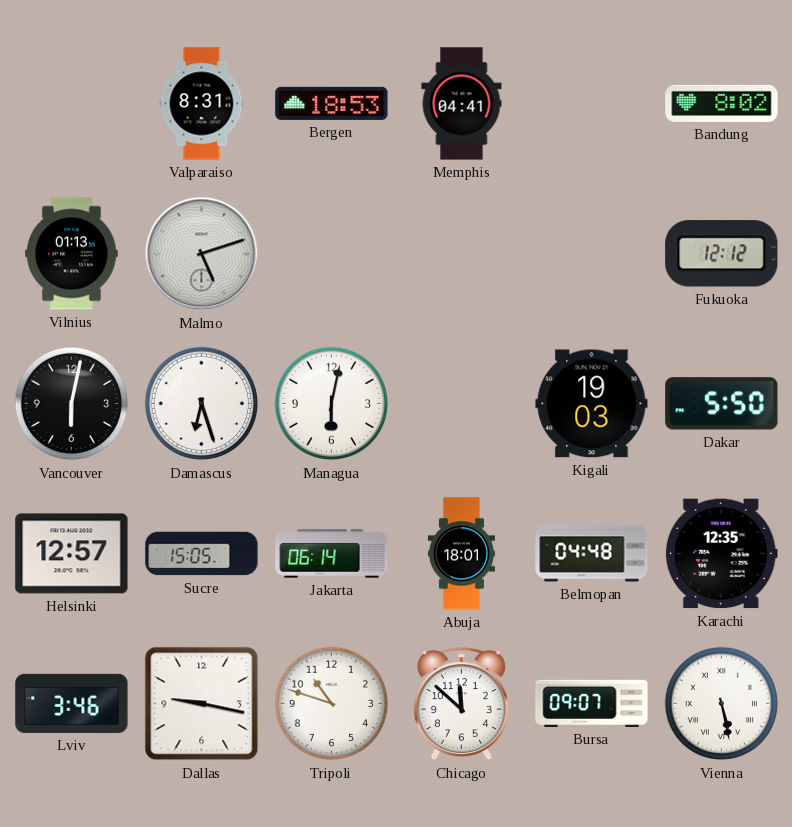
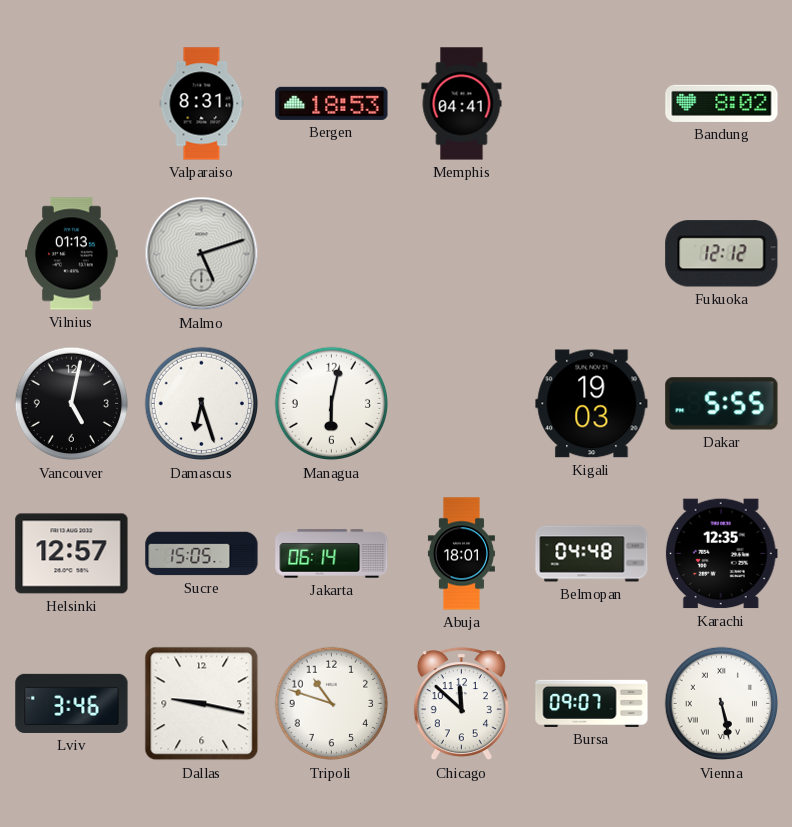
Vancouver: 6:02 -> 5:02
Dakar: 5:50 -> 5:55
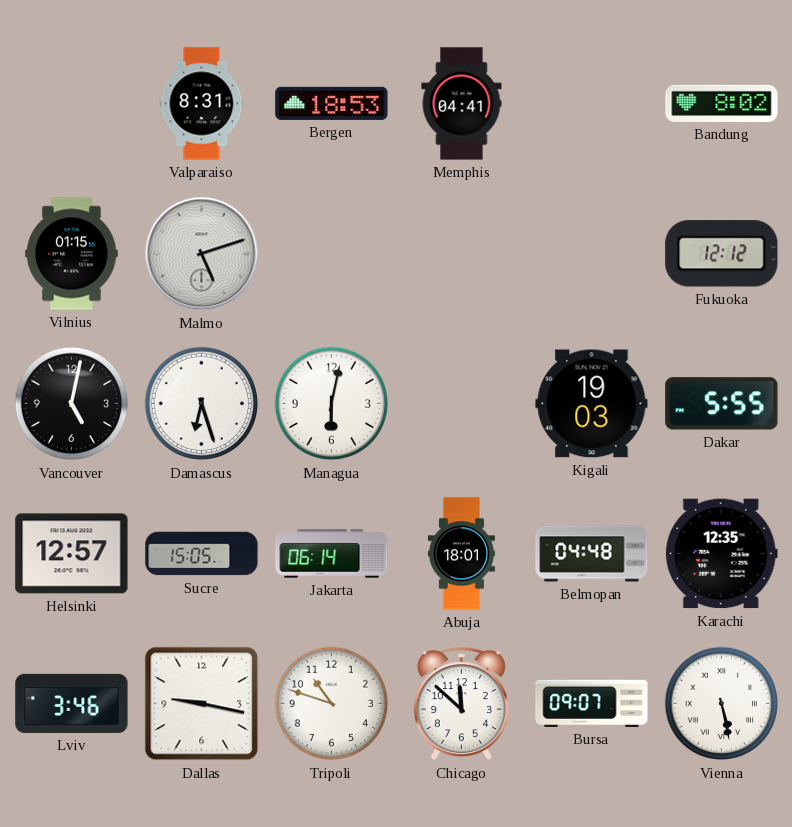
Vilnius: 01:13 -> 01:15
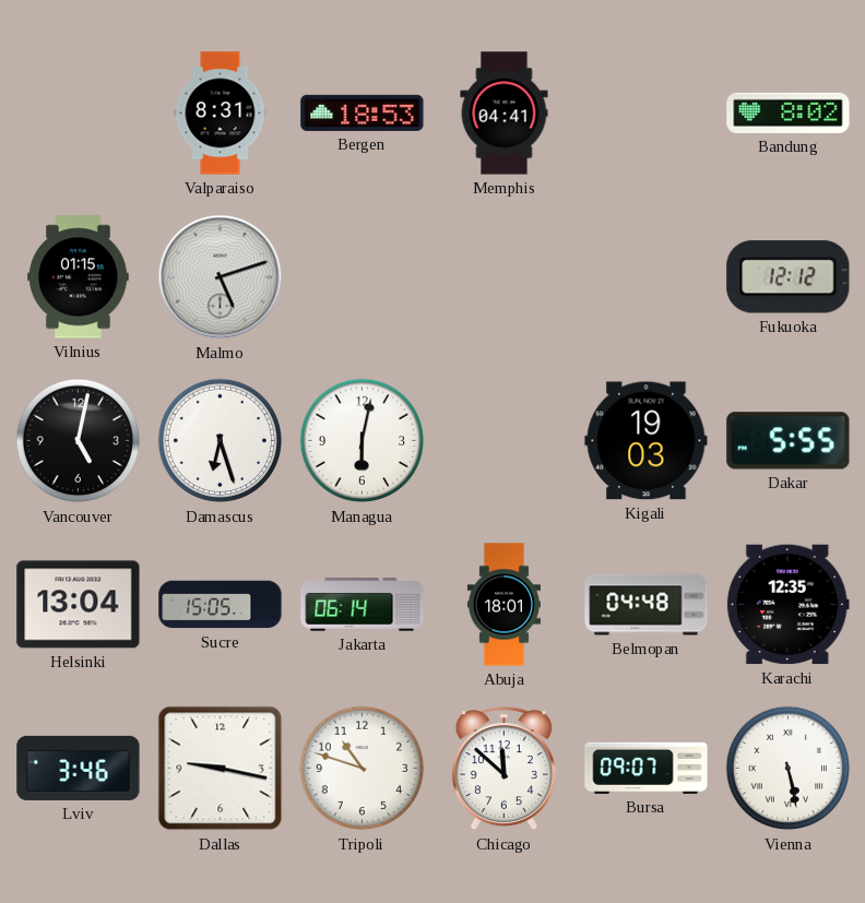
Helsinki: 12:57 -> 13:04
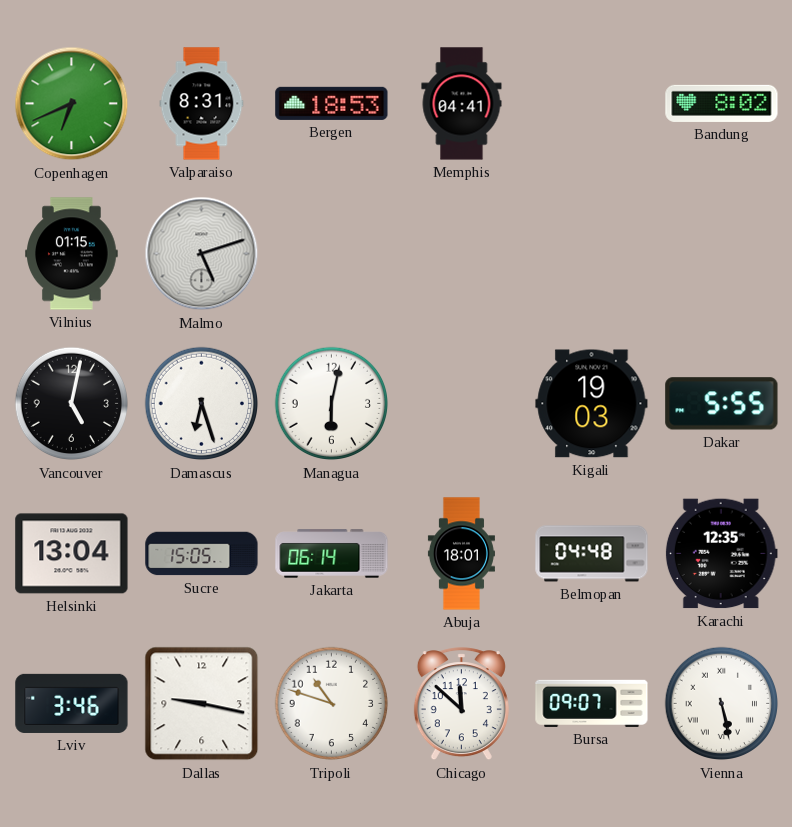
Copenhagen: none -> 6:41
Fukuoka: 12:12 -> none
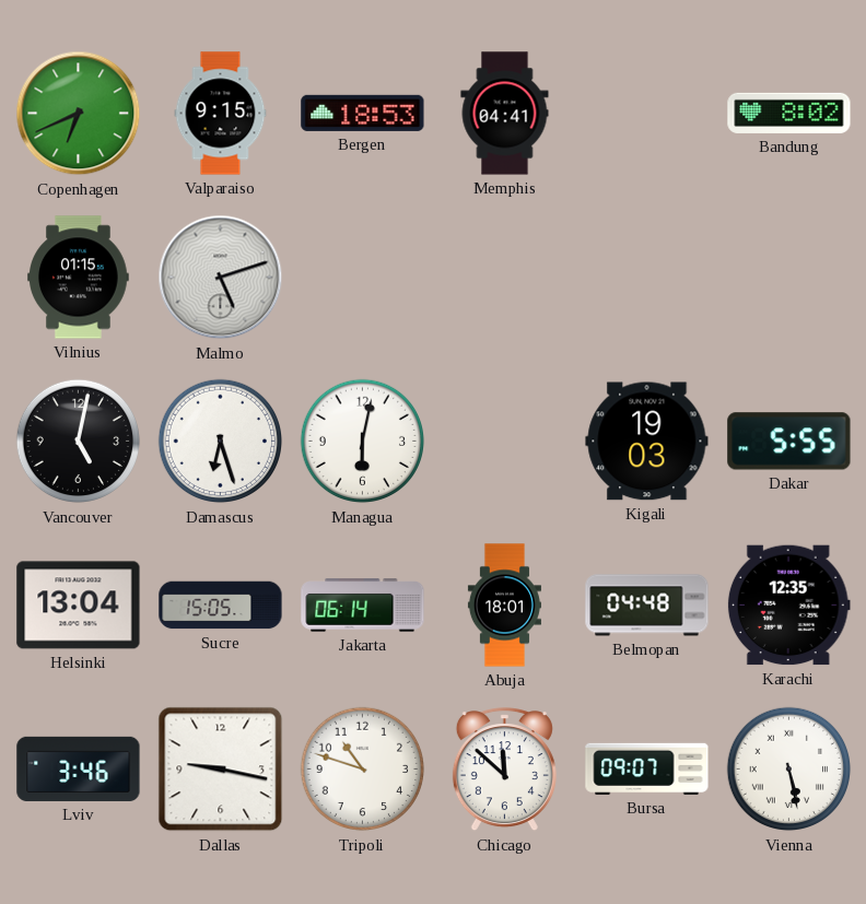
Valparaiso: 8:31 -> 9:15
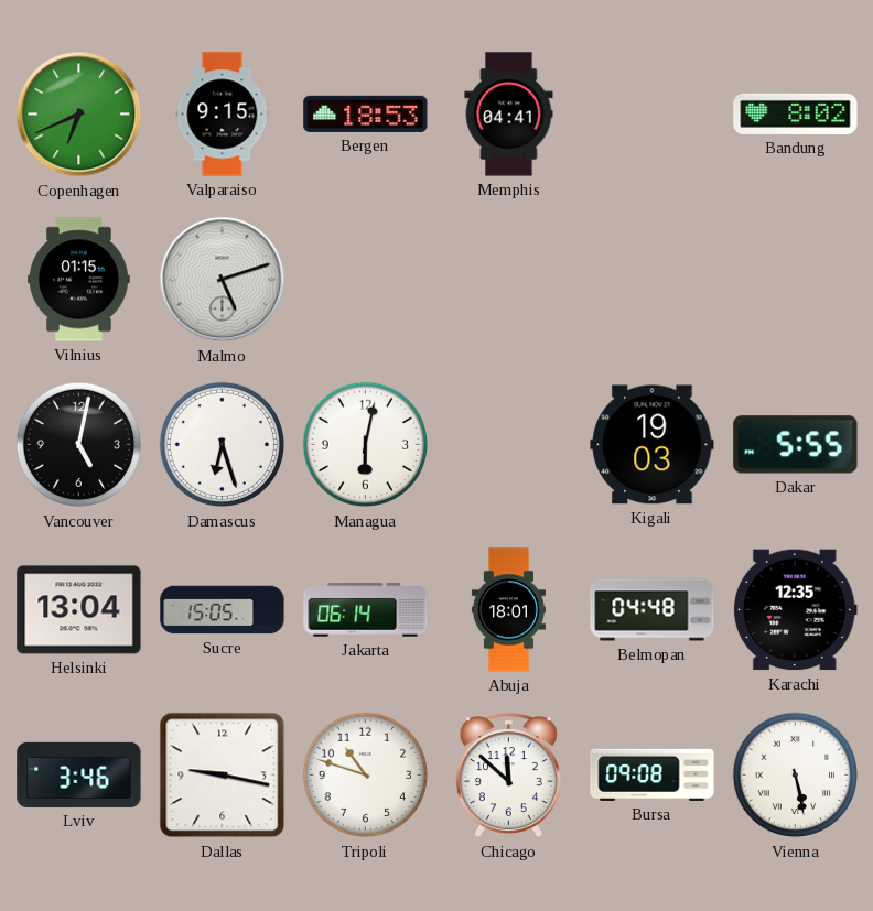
Bursa: 09:07 -> 09:08
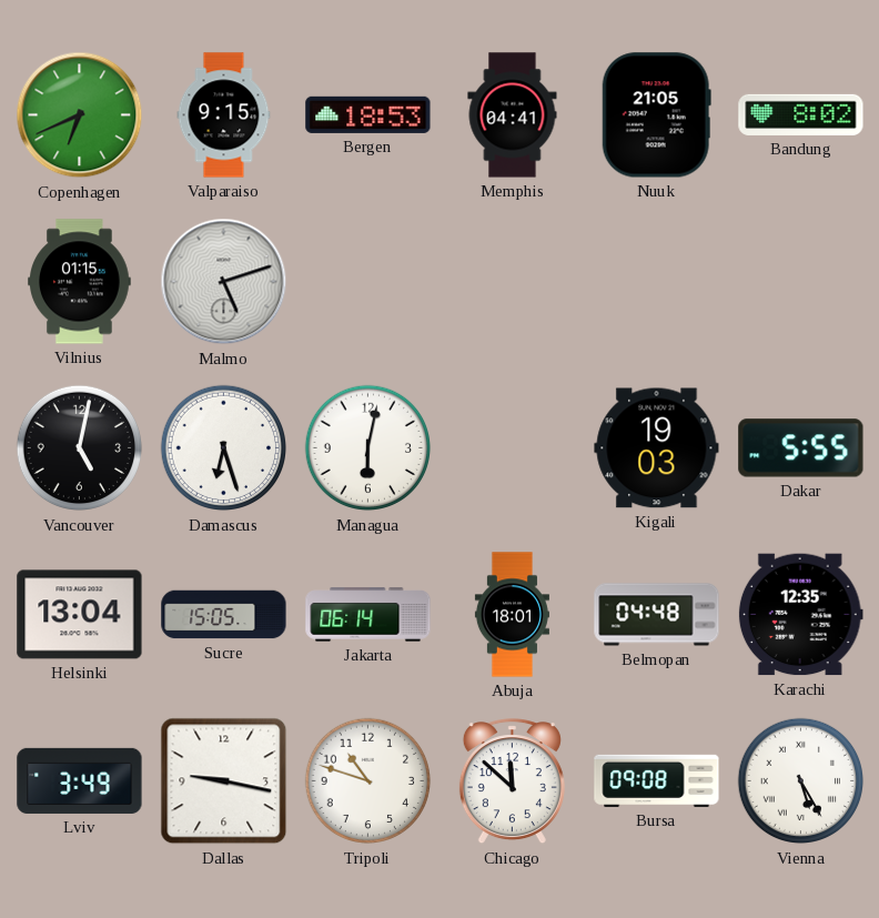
Nuuk: none -> 21:05
Lviv: 3:46 -> 3:49
Vienna: 5:28 -> 5:25
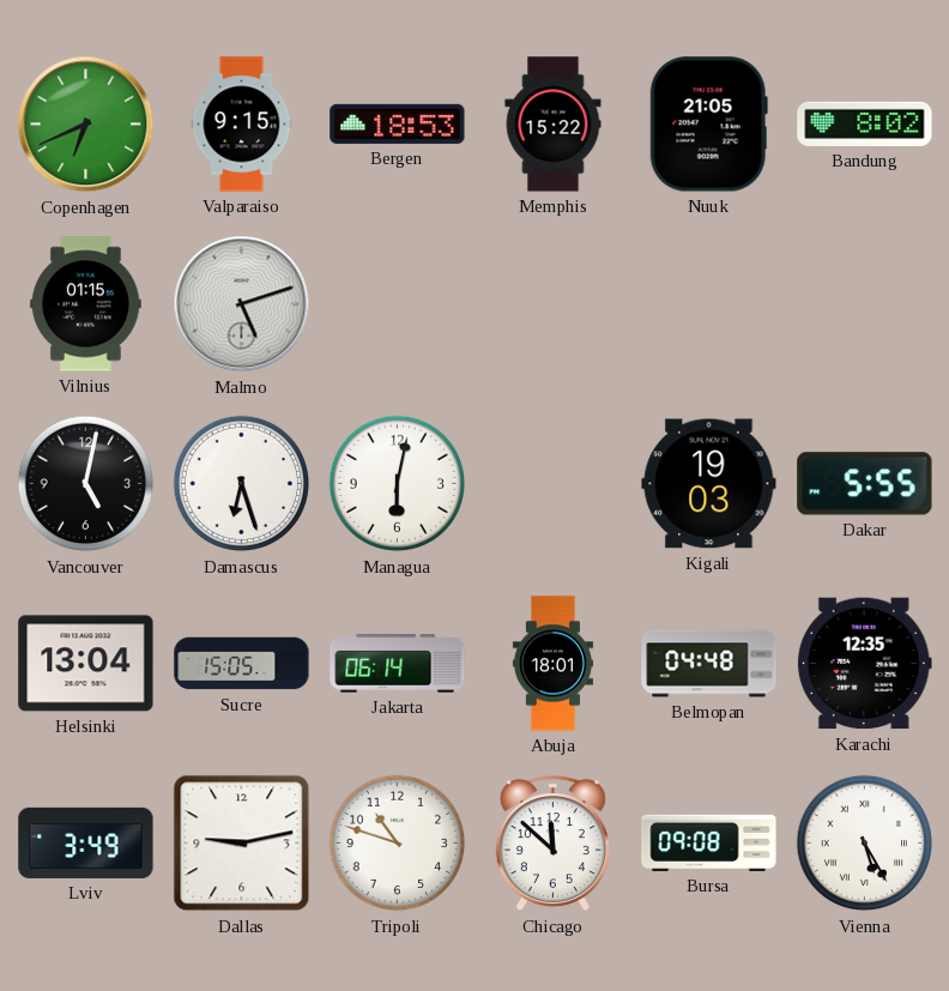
Memphis: 04:41 -> 15:22
Dallas: 9:17 -> 9:13
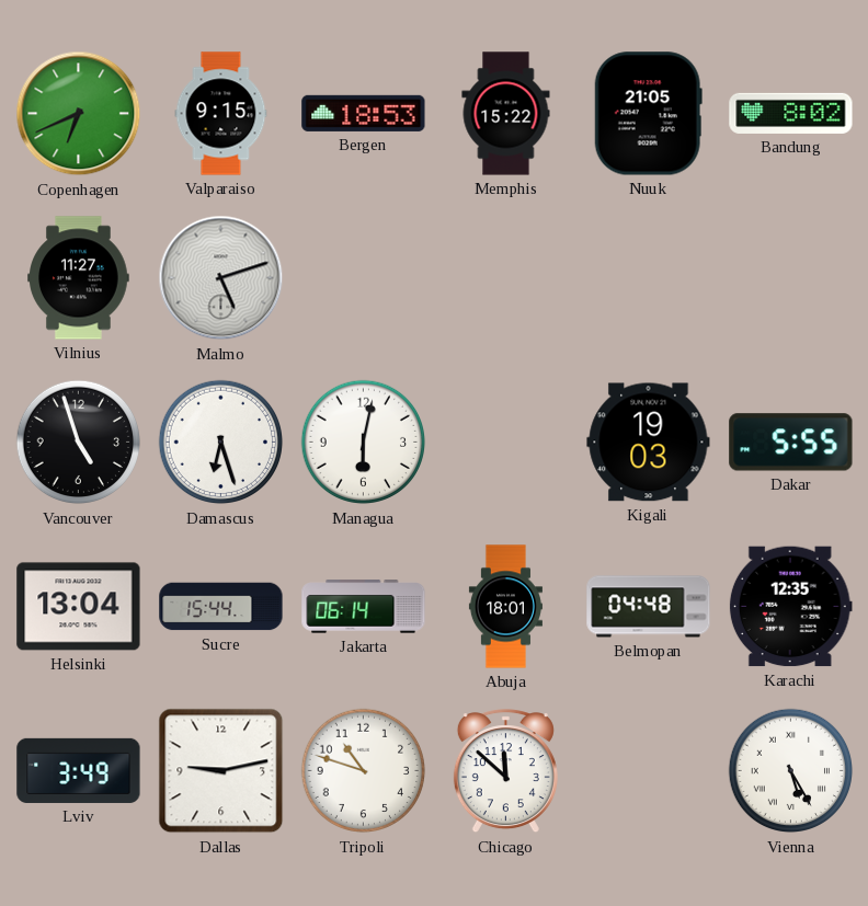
Vilnius: 01:15 -> 11:27
Vancouver: 5:02 -> 4:57
Sucre: 15:05 -> 15:44
Bursa: 09:08 -> none
